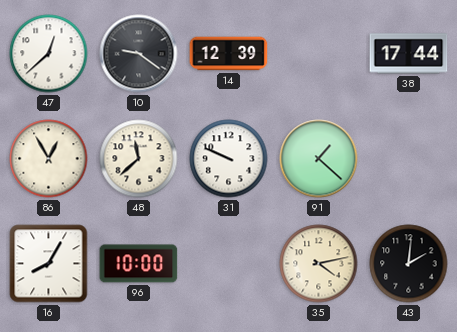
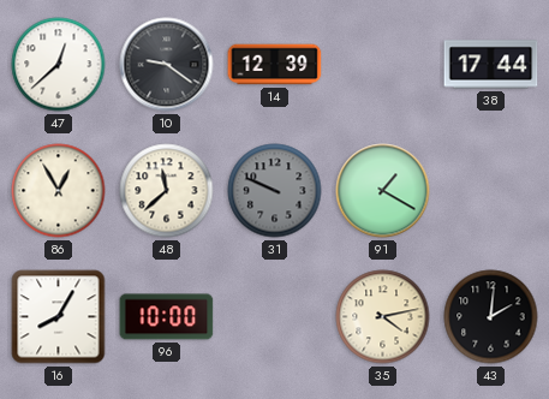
31 dial: white -> grey
91: 1:22 -> 1:20
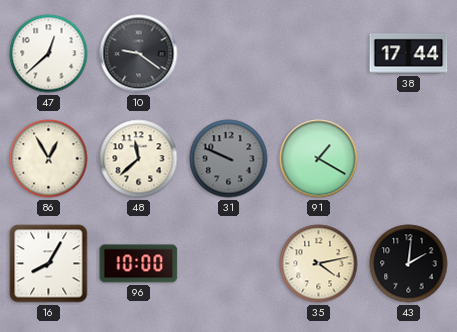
14: 12:39 -> none
